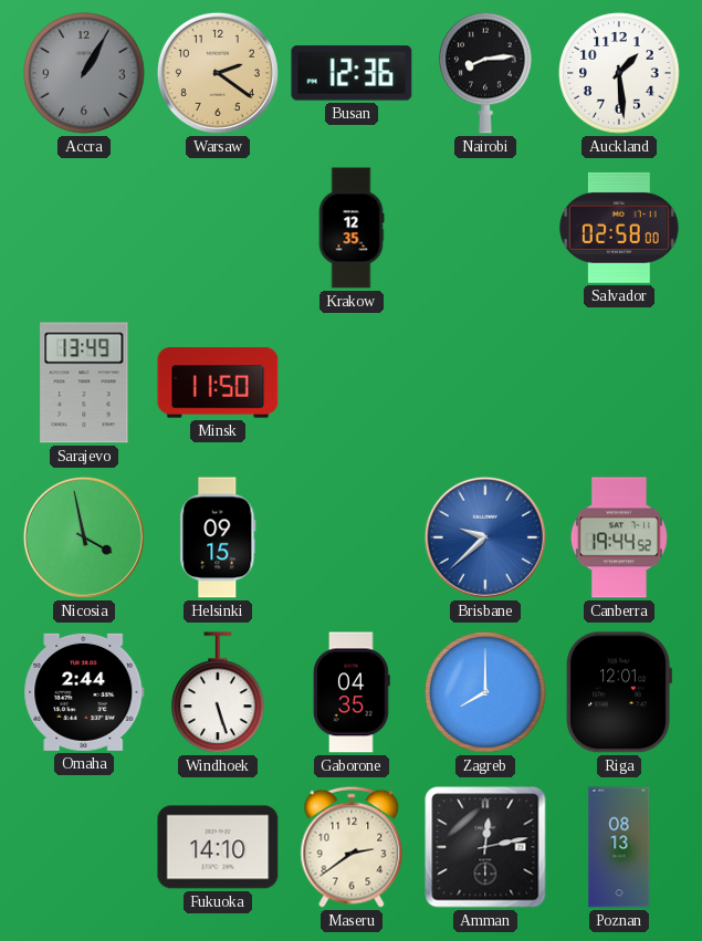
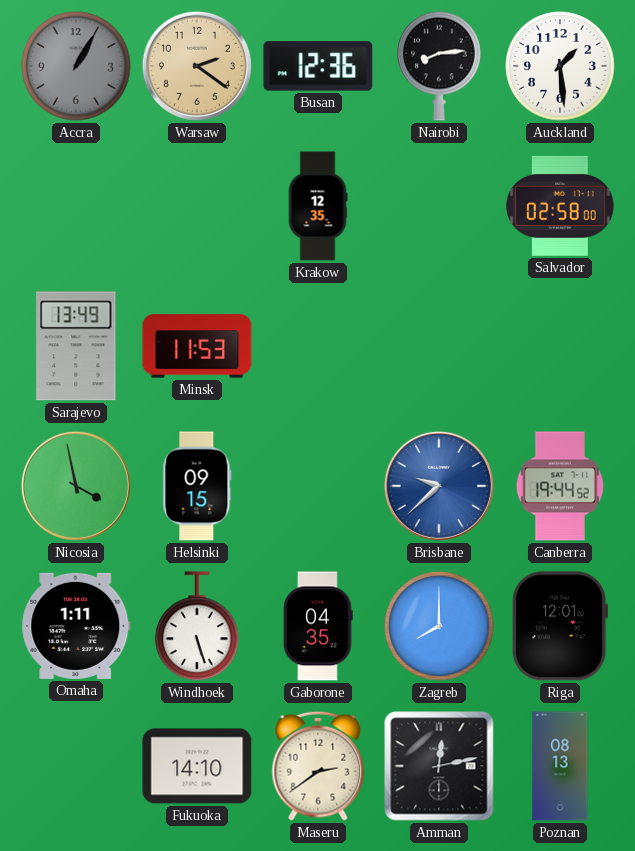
Minsk: 11:50 -> 11:53
Omaha: 2:44 -> 1:11
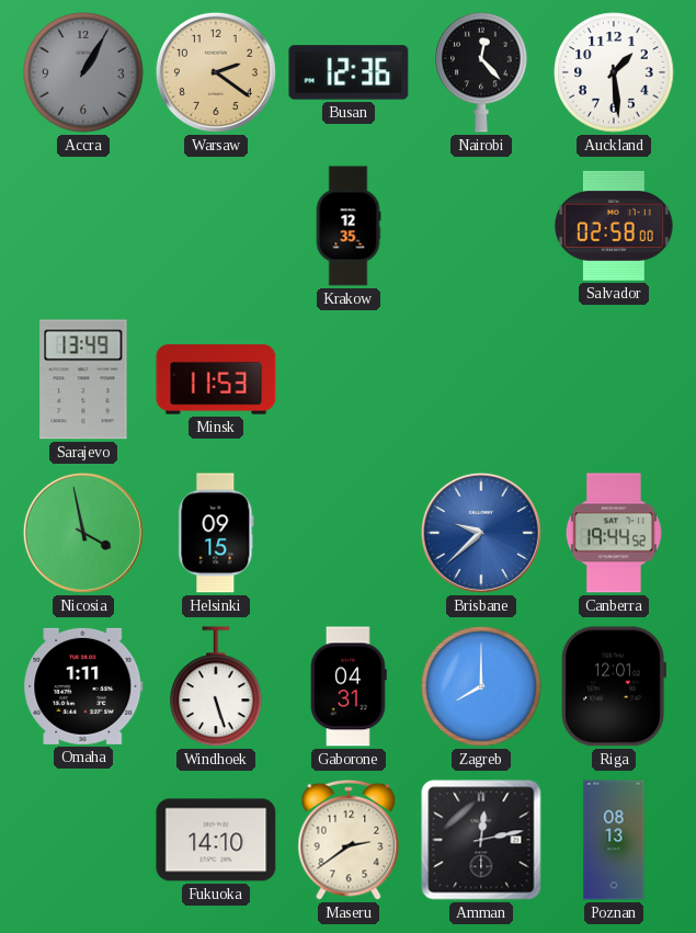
Nairobi: 8:14 -> 12:23
Gaborone: 04:35 -> 04:31
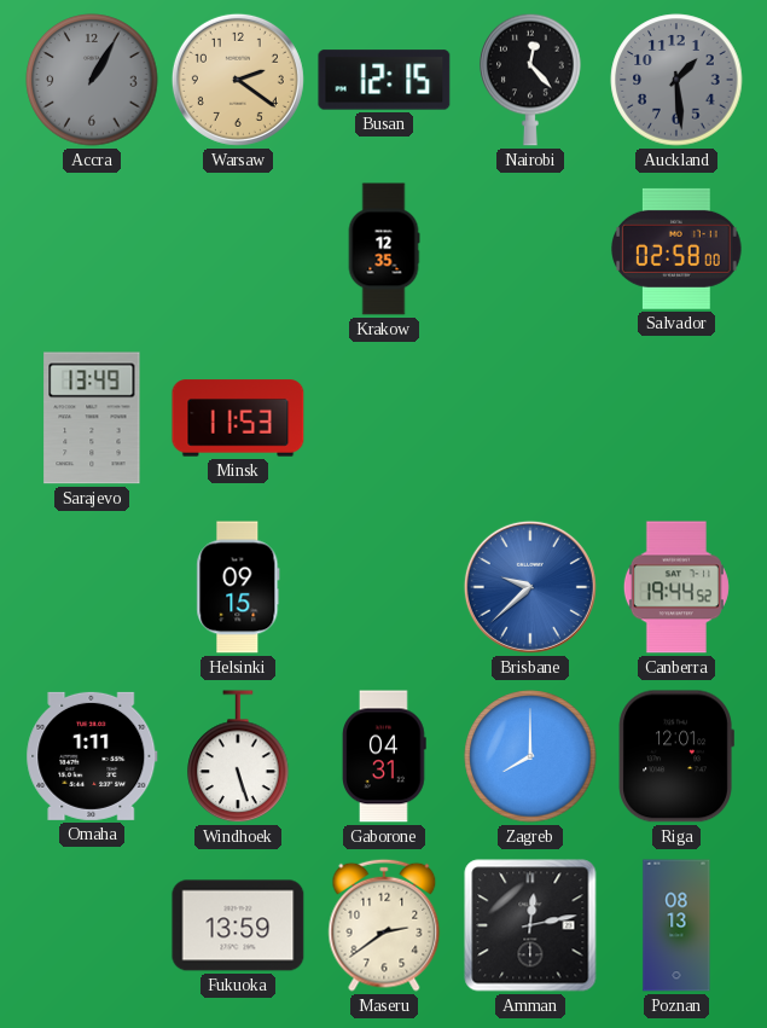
Busan: 12:36 -> 12:15
Auckland dial: white -> grey
Nicosia: 3:58 -> none
Fukuoka: 14:10 -> 13:59
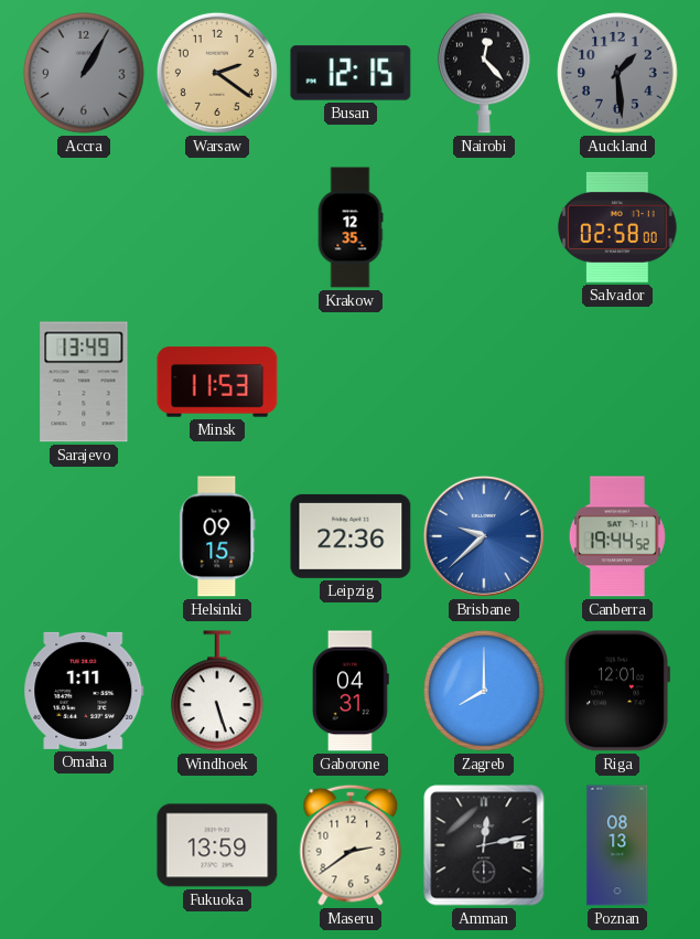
Leipzig: none -> 22:36
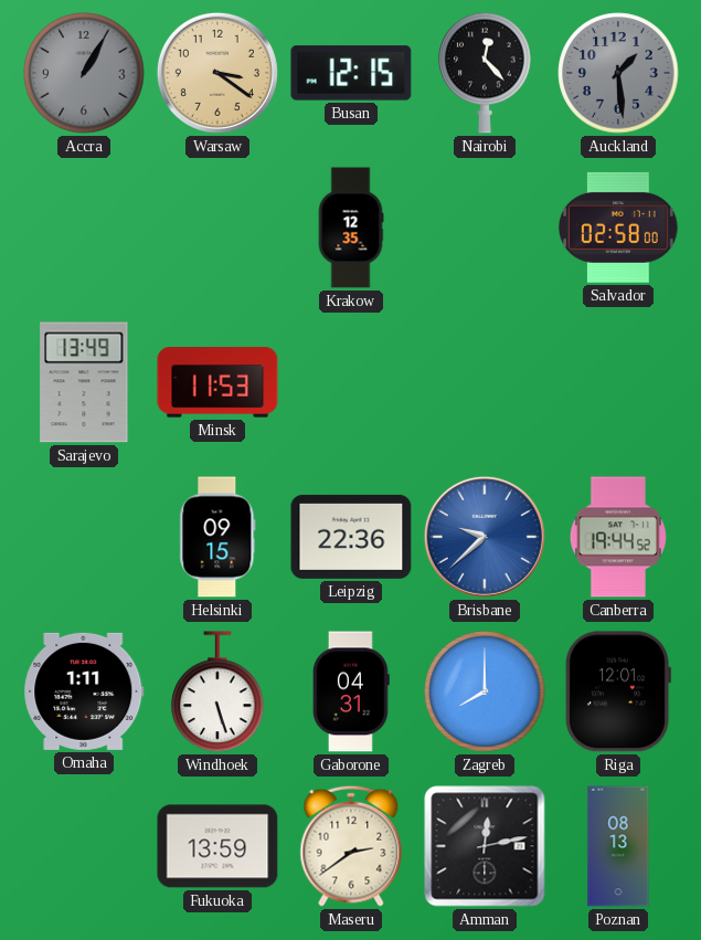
Warsaw: 2:21 -> 3:21
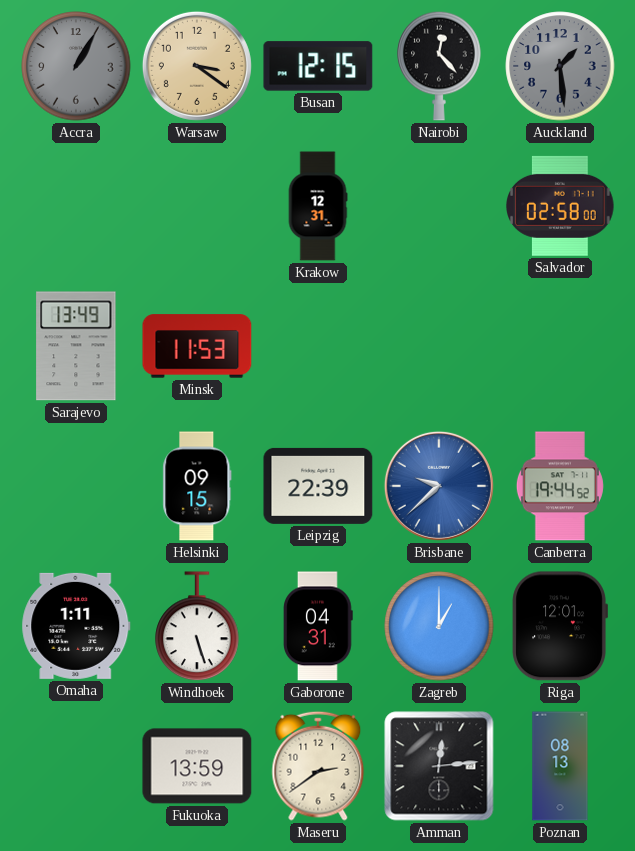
Krakow: 12:35 -> 12:31
Leipzig: 22:36 -> 22:39
Zagreb: 8:00 -> 1:00
Amman: 12:13 -> 12:14
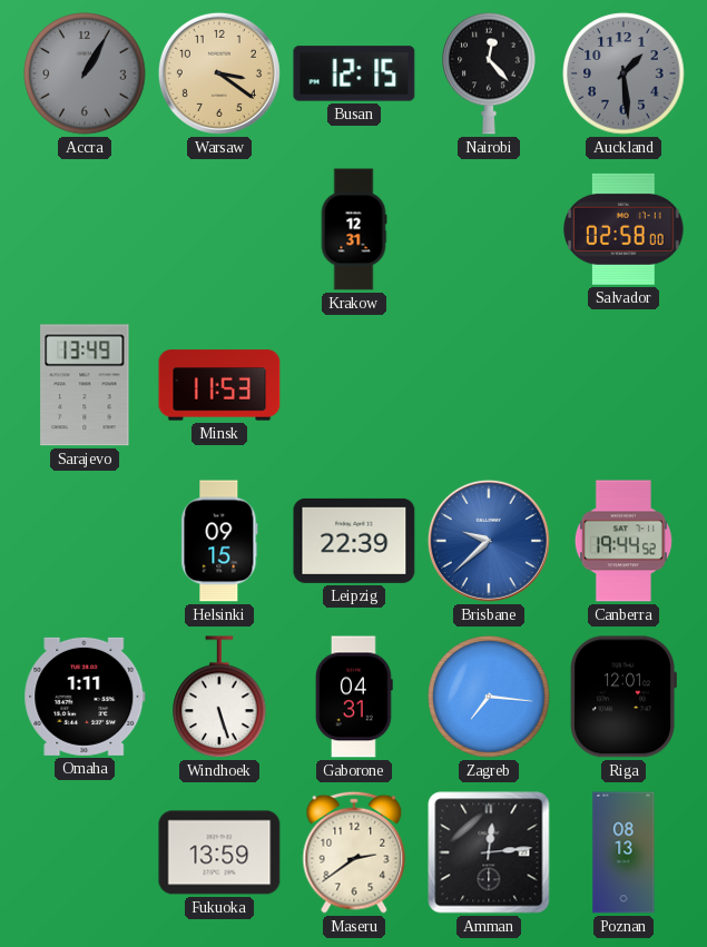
Zagreb: 1:00 -> 7:16
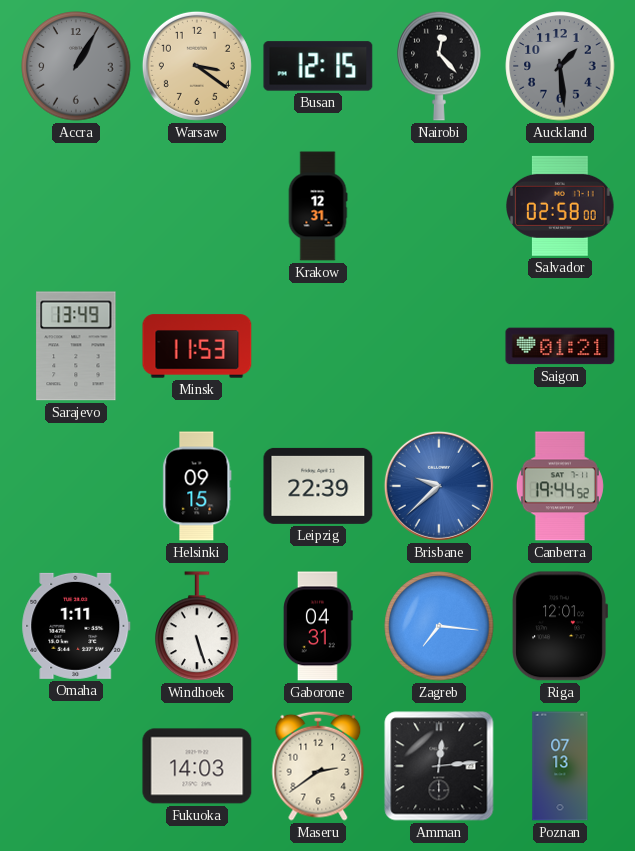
Saigon: none -> 01:21
Fukuoka: 13:59 -> 14:03
Poznan: 08:13 -> 07:13
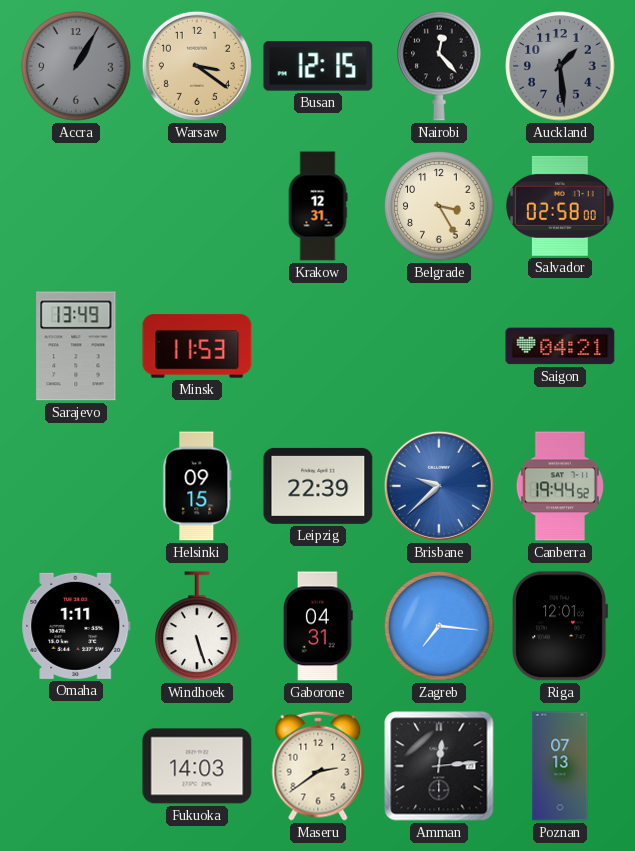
Belgrade: none -> 3:25
Saigon: 01:21 -> 04:21
